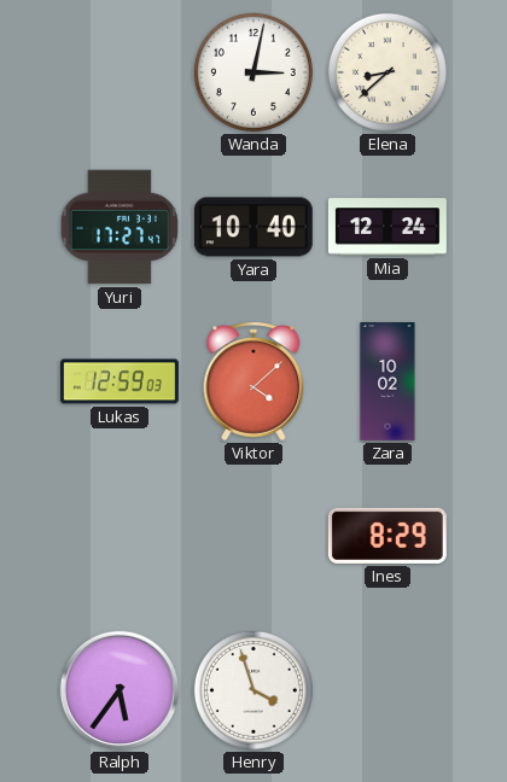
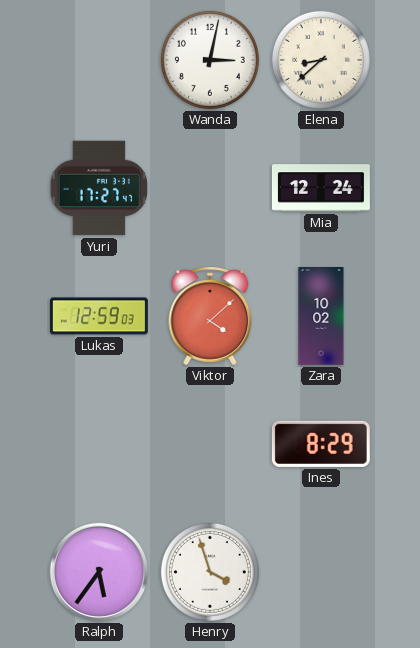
Yara: 10:40 -> none
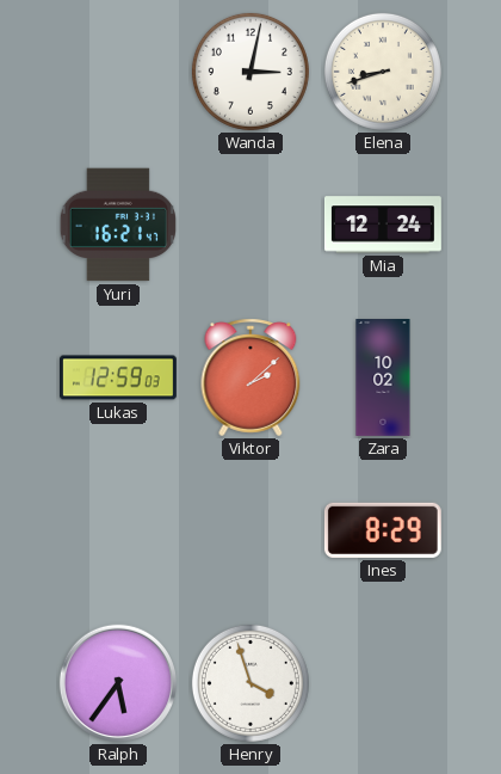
Elena: 8:38 -> 8:42
Yuri: 17:27 -> 16:21
Viktor: 4:08 -> 2:08
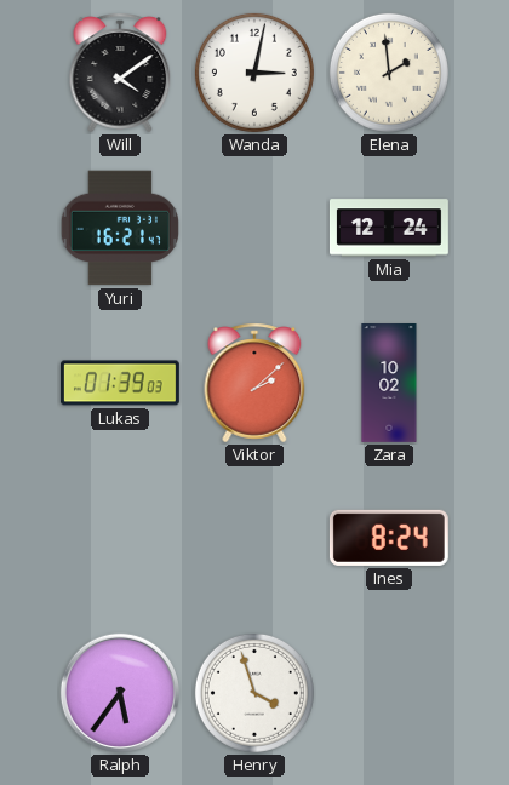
Will: none -> 4:09
Elena: 8:42 -> 1:59
Lukas: 12:59 -> 01:39
Ines: 8:29 -> 8:24
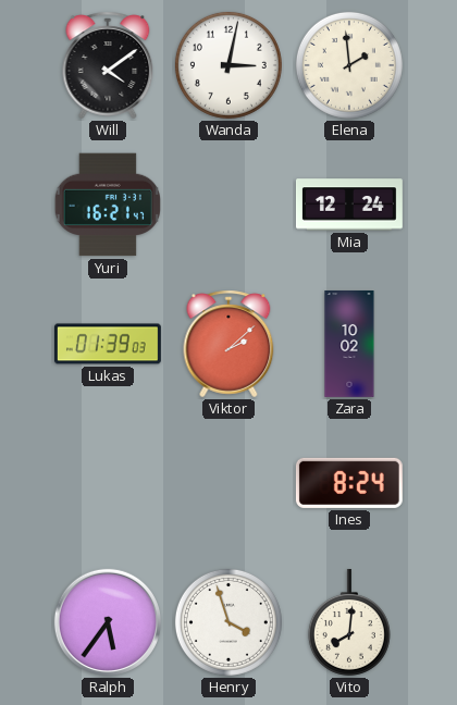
Vito: none -> 8:01
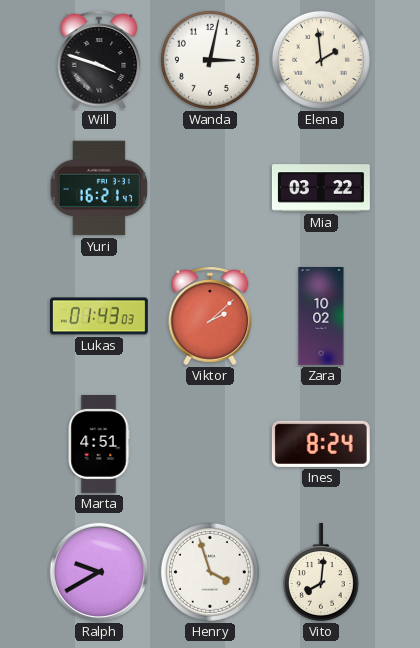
Will: 4:09 -> 3:48
Mia: 12:24 -> 03:22
Lukas: 01:39 -> 01:43
Marta: none -> 4:51
Ralph: 5:36 -> 9:40
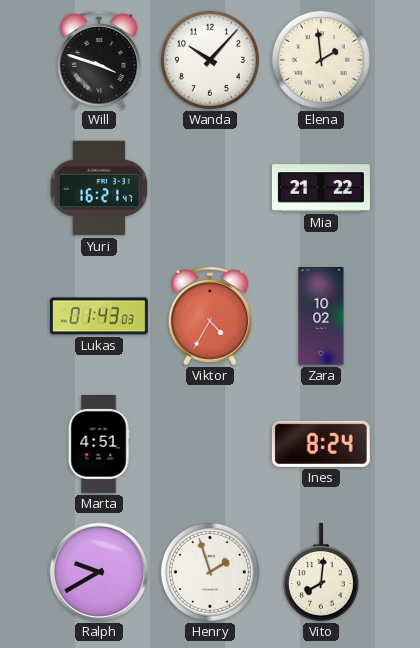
Wanda: 3:02 -> 10:07
Mia: 03:22 -> 21:22
Viktor: 2:08 -> 4:35
Henry: 3:57 -> 1:57
